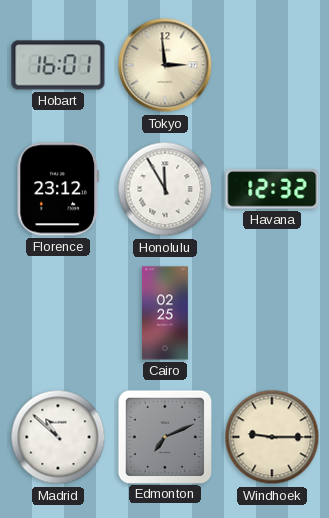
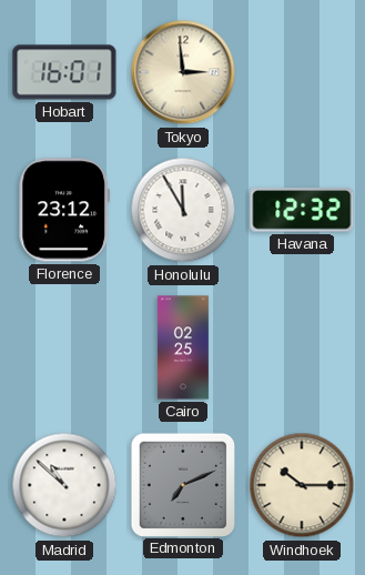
Windhoek: 9:15 -> 10:15
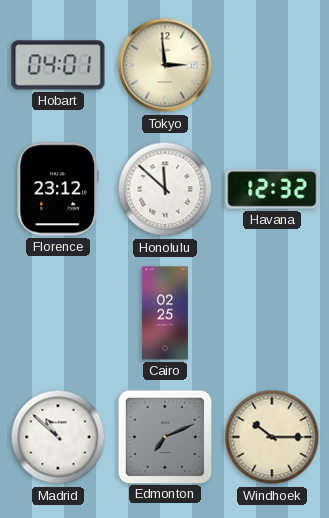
Hobart: 16:01 -> 04:01
Honolulu: 11:55 -> 11:52
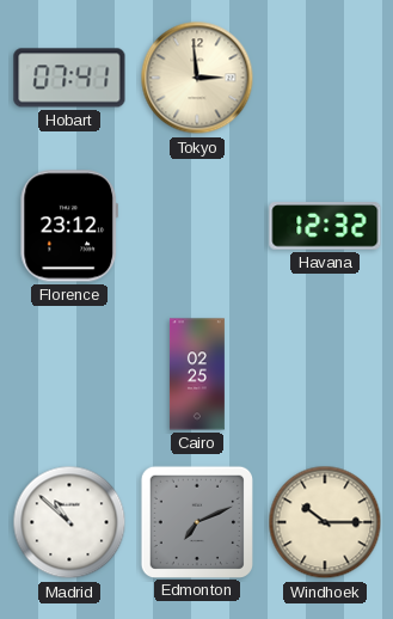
Hobart: 04:01 -> 07:41
Honolulu: 11:52 -> none
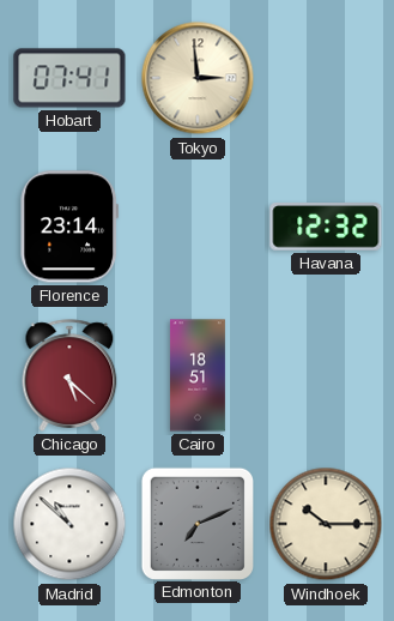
Florence: 23:12 -> 23:14
Chicago: none -> 5:22
Cairo: 02:25 -> 18:51
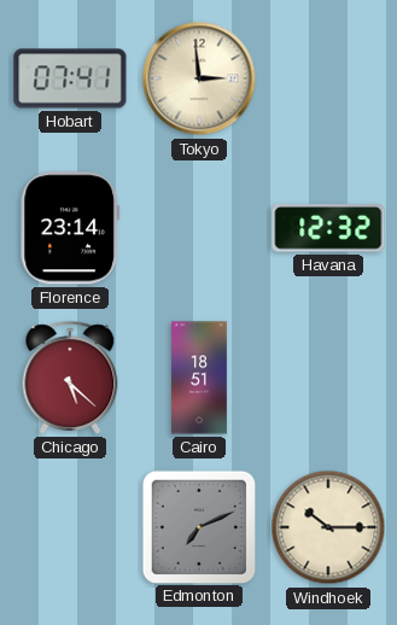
Madrid: 10:52 -> none
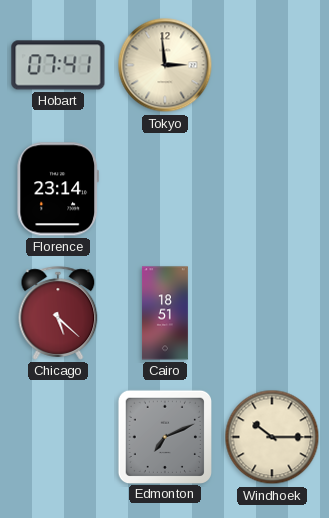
Havana: 12:32 -> none
